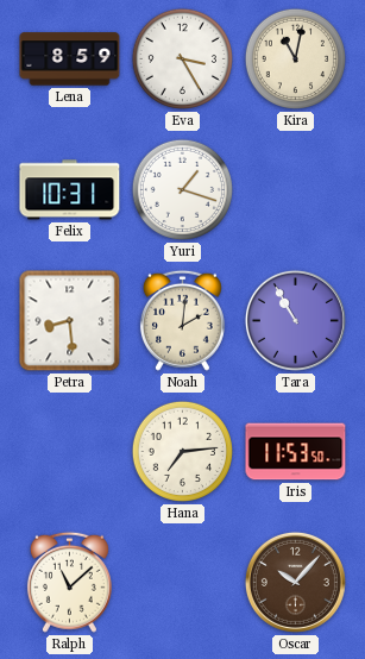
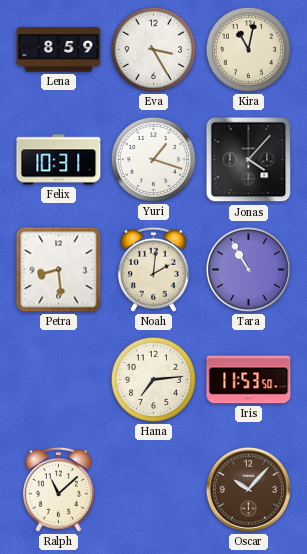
Jonas: none -> 4:07
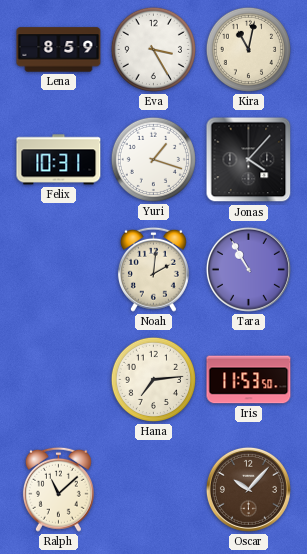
Petra: 8:29 -> none
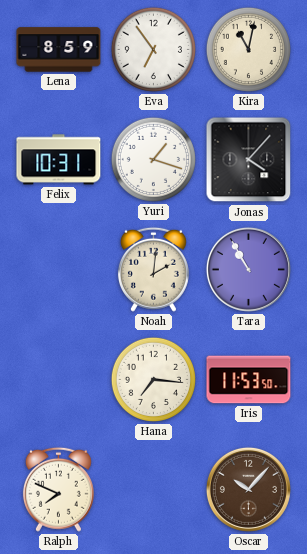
Eva: 3:25 -> 6:54
Hana: 7:14 -> 7:16
Ralph: 11:08 -> 7:49
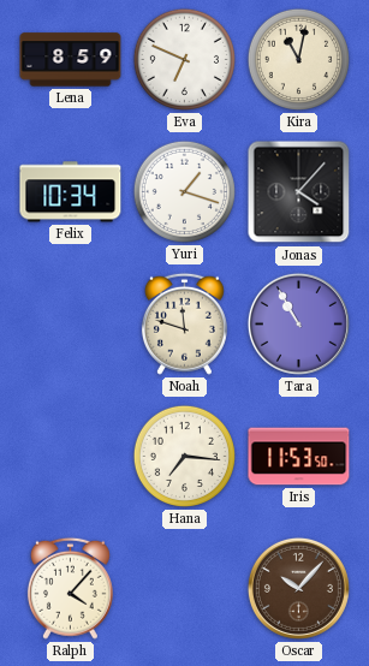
Eva: 6:54 -> 6:49
Felix: 10:31 -> 10:34
Noah: 2:01 -> 11:48
Ralph: 7:49 -> 4:07
